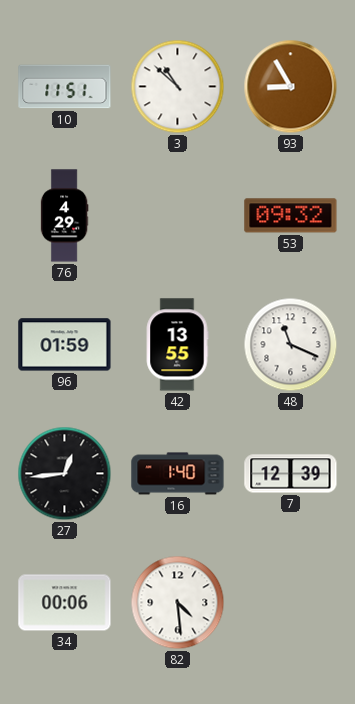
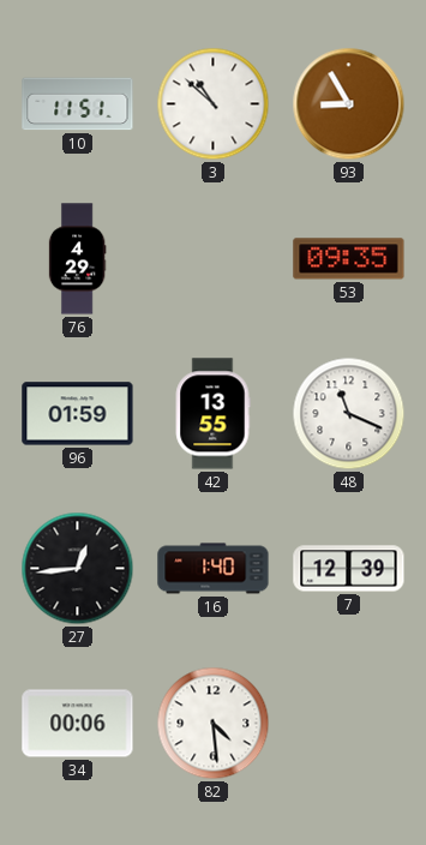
53: 09:32 -> 09:35
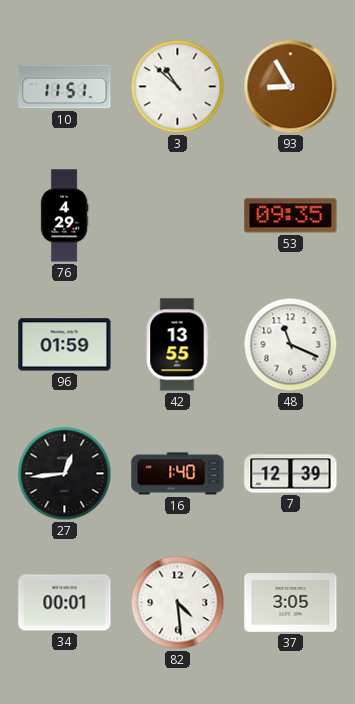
34: 00:06 -> 00:01
37: none -> 3:05
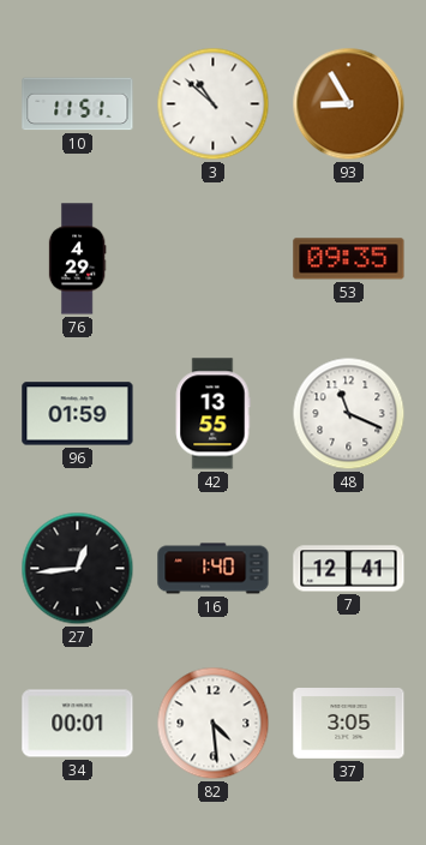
7: 12:39 -> 12:41
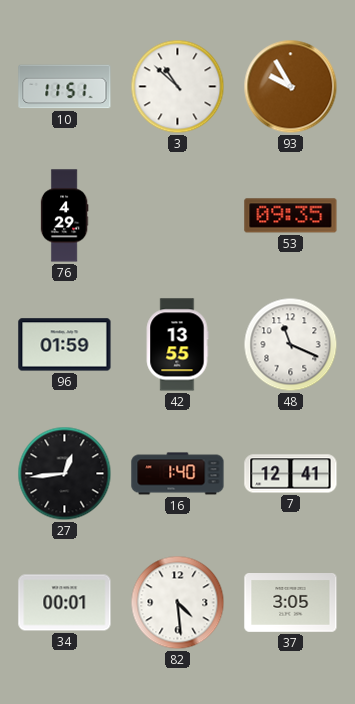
93: 8:55 -> 9:55
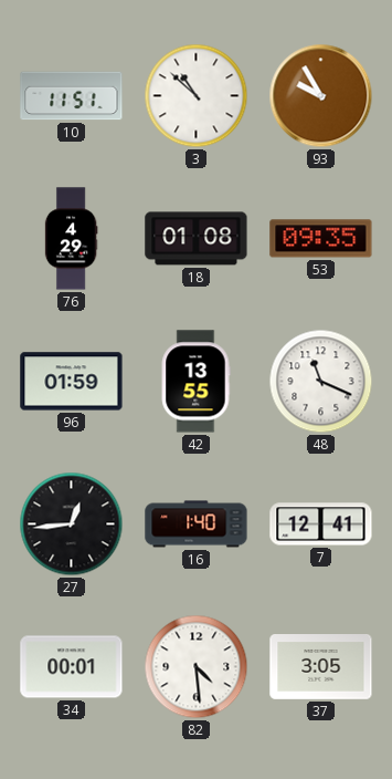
18: none -> 01:08
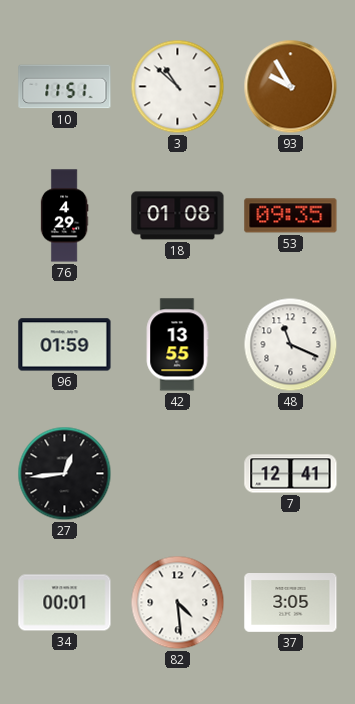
16: 1:40 -> none
